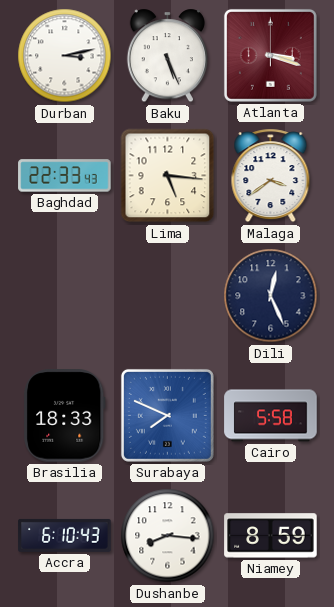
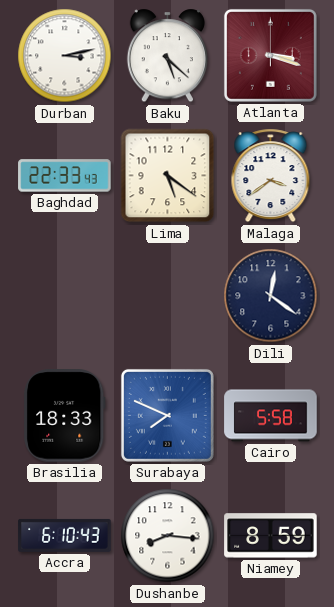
Baku: 5:26 -> 5:22
Lima: 5:16 -> 5:21
Dili: 12:26 -> 12:21
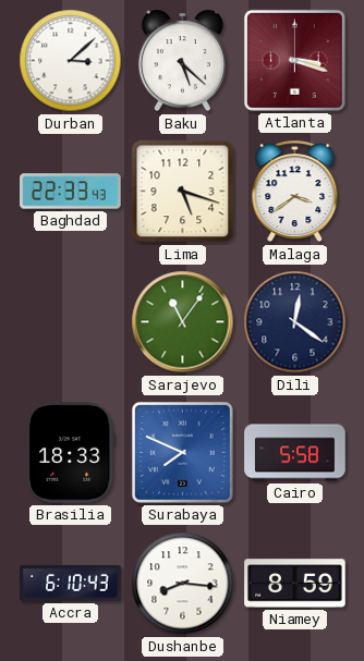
Durban: 3:13 -> 3:08
Lima: 5:21 -> 5:18
Sarajevo: none -> 11:06
